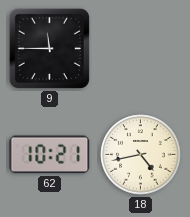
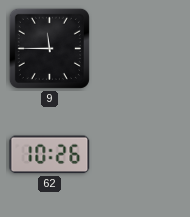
62: 10:21 -> 10:26
18: 4:43 -> none
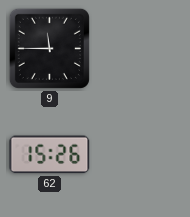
62: 10:26 -> 15:26
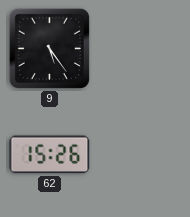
9: 11:45 -> 5:24
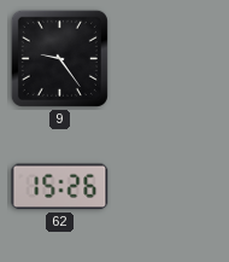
9: 5:24 -> 9:24
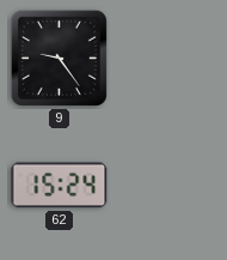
62: 15:26 -> 15:24
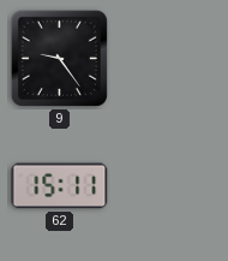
62: 15:24 -> 15:11
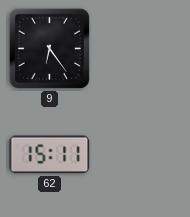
9: 9:24 -> 6:24
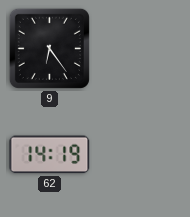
62: 15:11 -> 14:19
